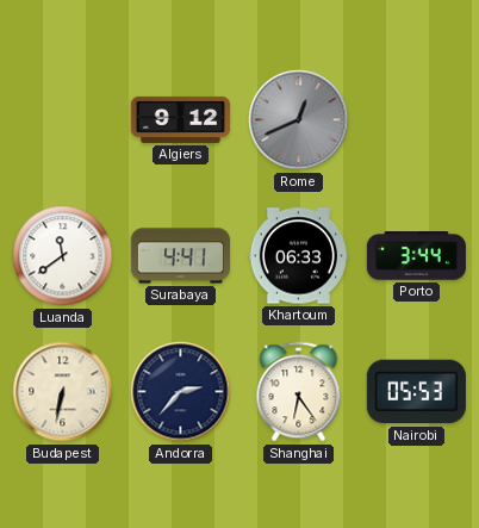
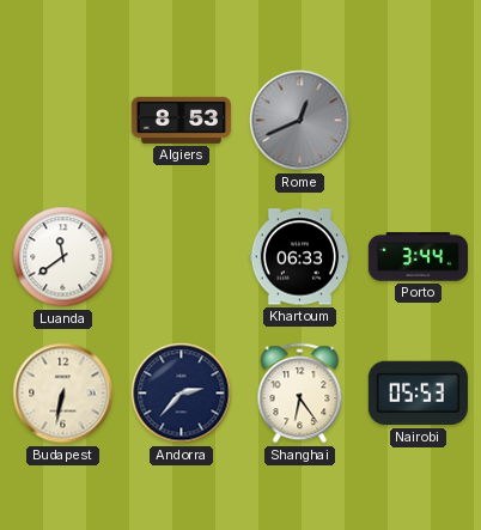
Algiers: 9:12 -> 8:53
Surabaya: 4:41 -> none
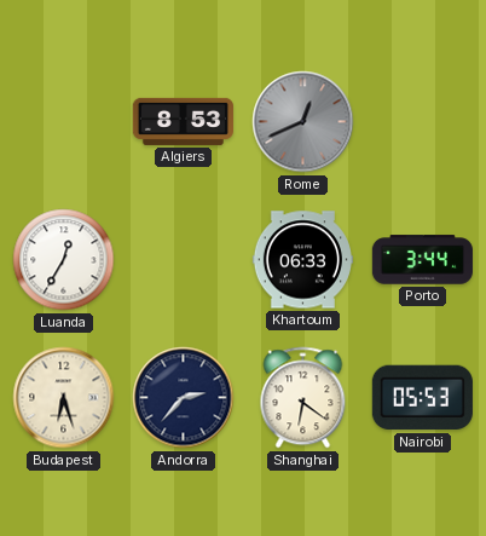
Luanda: 11:39 -> 12:35
Budapest: 6:32 -> 6:27
Shanghai: 6:24 -> 6:21
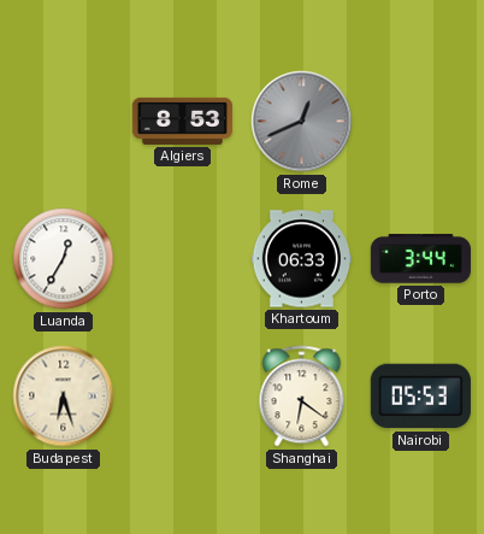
Andorra: 2:37 -> none
